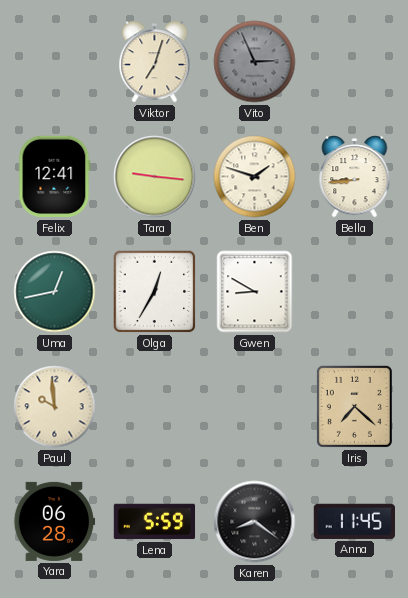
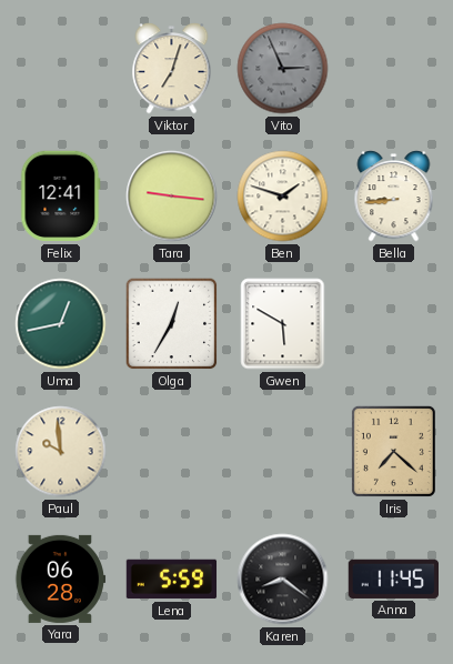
Gwen: 8:50 -> 5:50
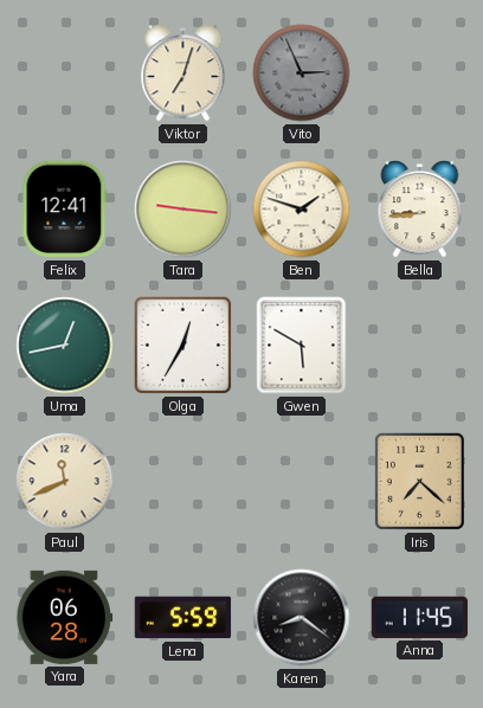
Paul: 9:59 -> 11:41
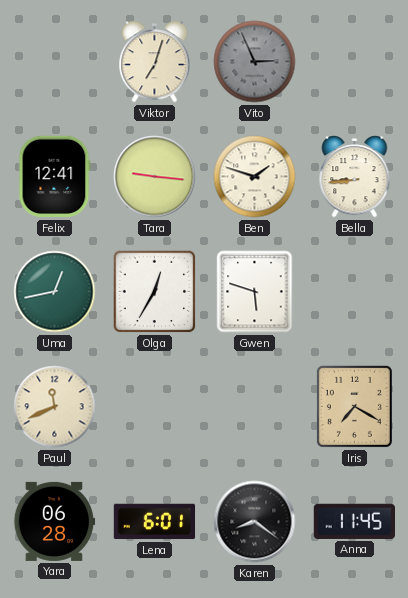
Gwen: 5:50 -> 5:48
Iris: 7:22 -> 7:20
Lena: 5:59 -> 6:01
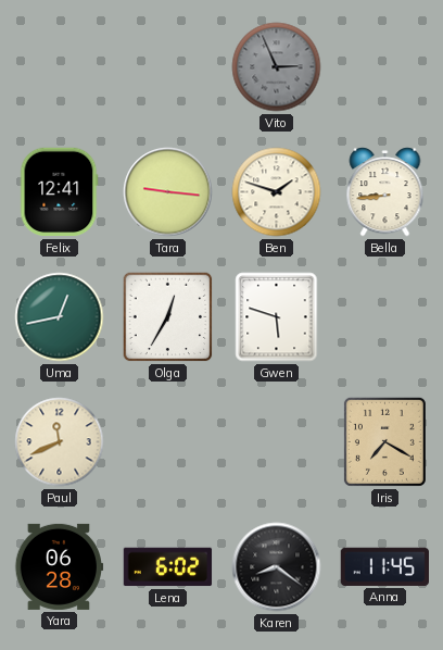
Viktor: 7:03 -> none
Lena: 6:01 -> 6:02
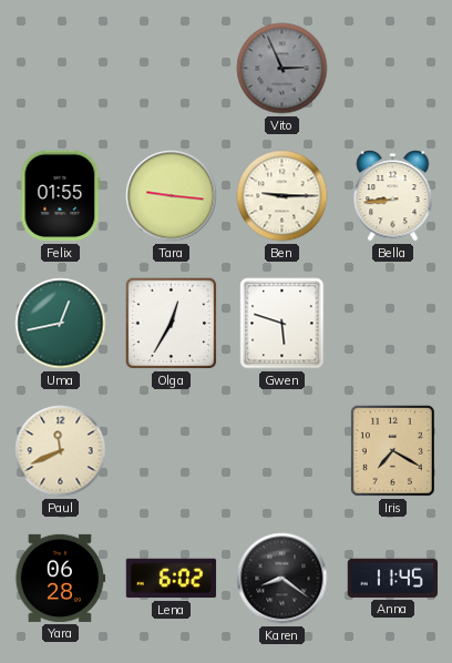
Felix: 12:41 -> 01:55
Ben: 1:48 -> 9:15
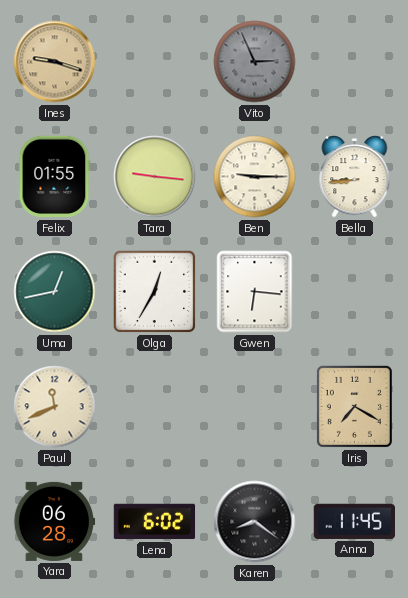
Ines: none -> 9:18
Gwen: 5:48 -> 6:16
